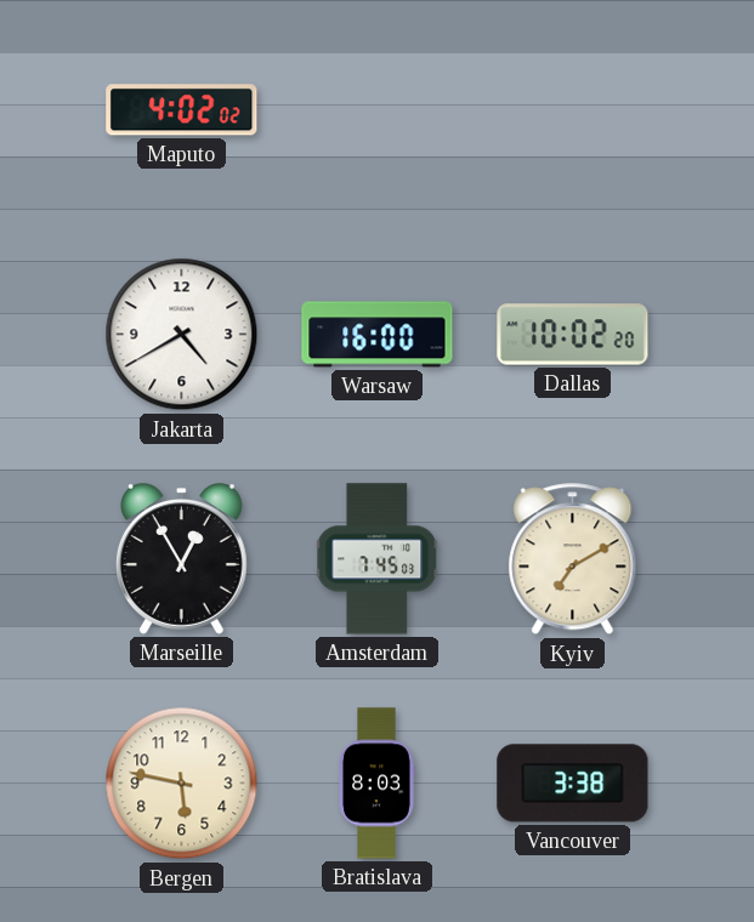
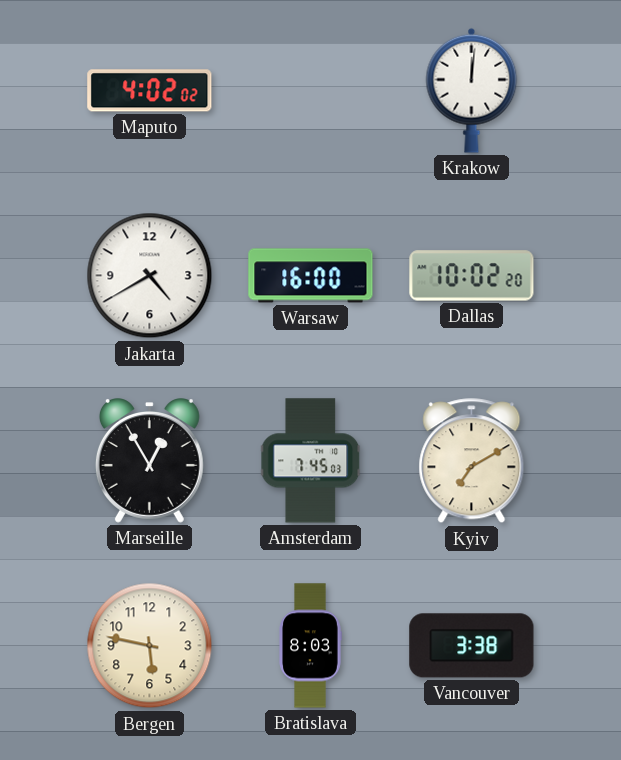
Krakow: none -> 12:01
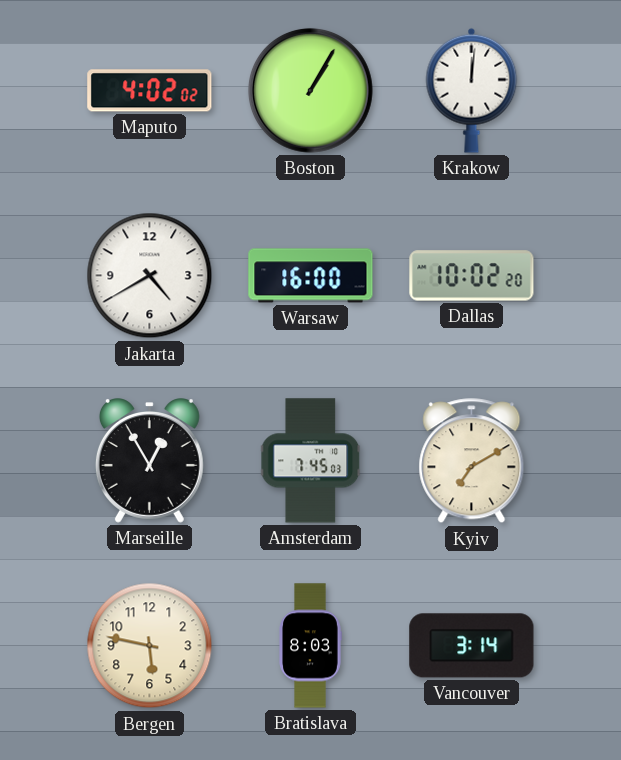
Boston: none -> 1:05
Vancouver: 3:38 -> 3:14
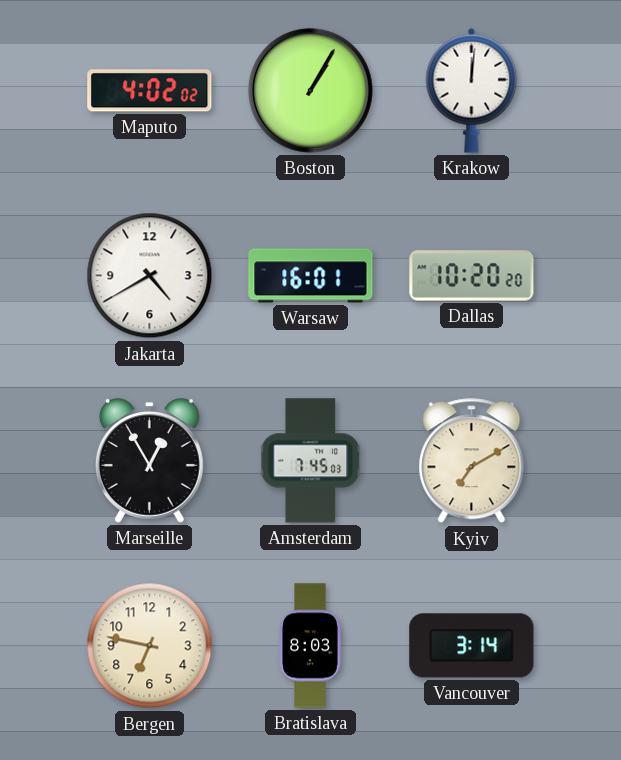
Warsaw: 16:00 -> 16:01
Dallas: 10:02 -> 10:20
Bergen: 5:47 -> 6:47
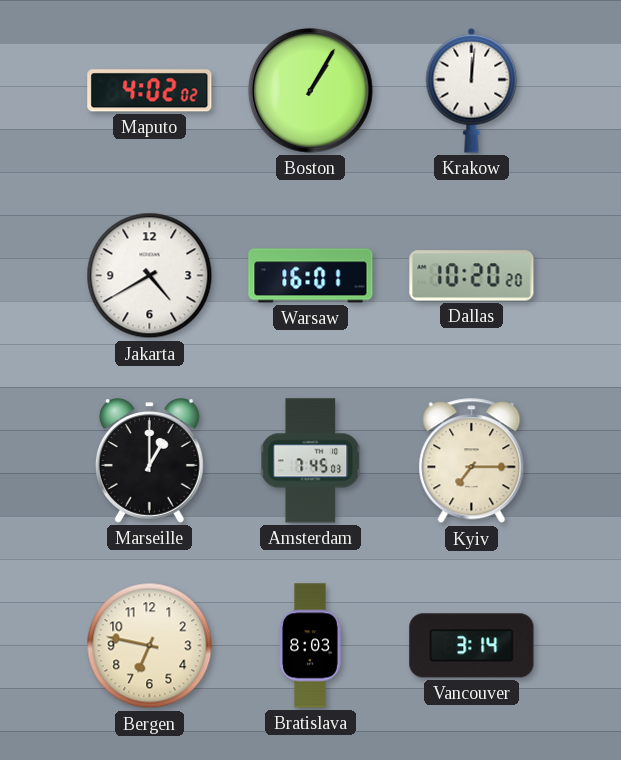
Marseille: 12:55 -> 1:00
Kyiv: 7:10 -> 7:15
